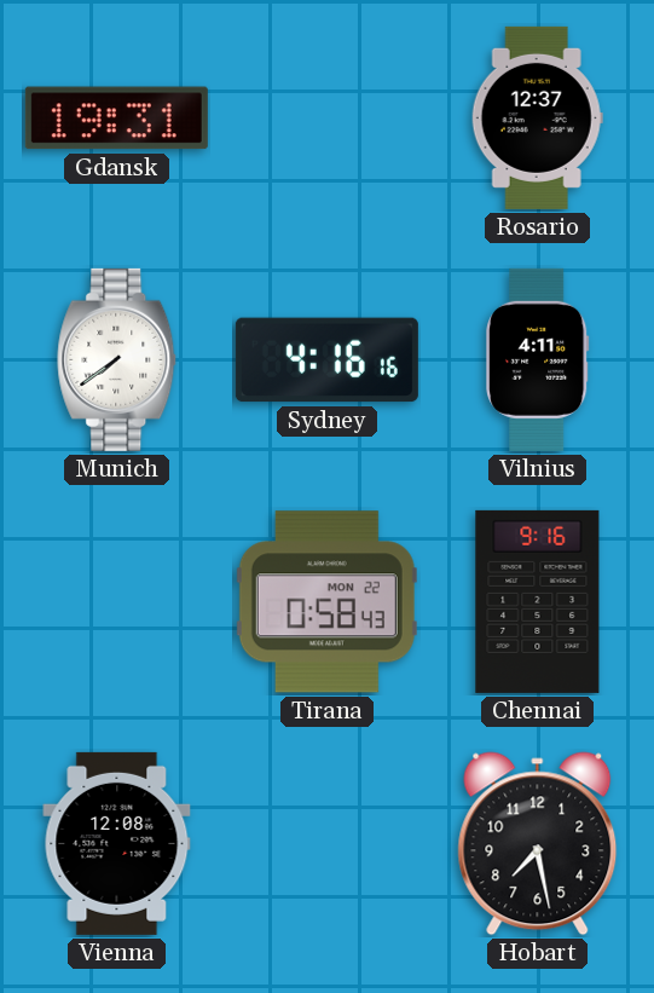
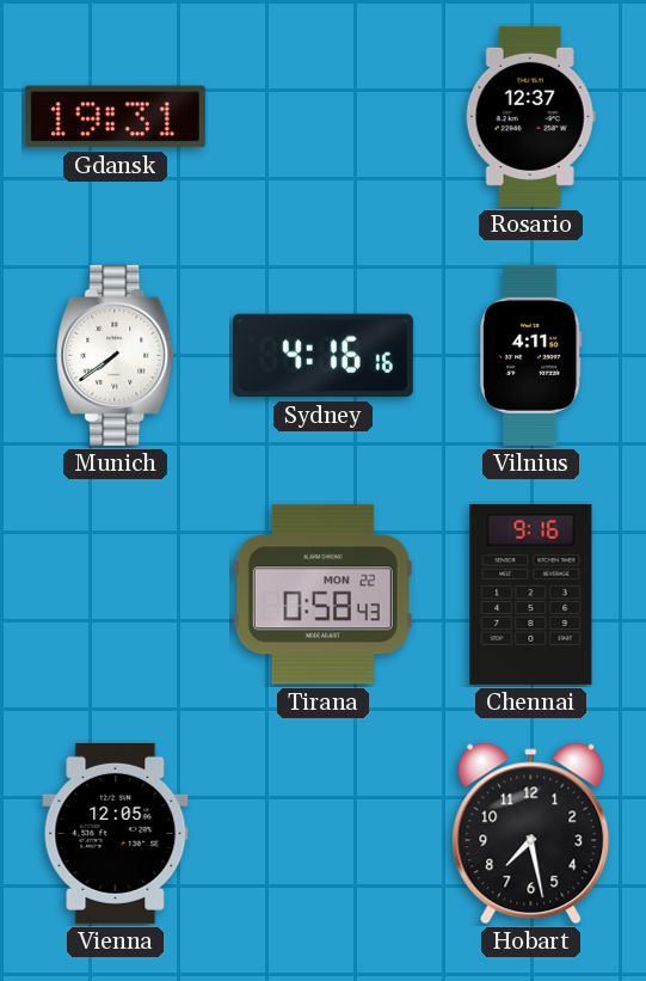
Vienna: 12:08 -> 12:05
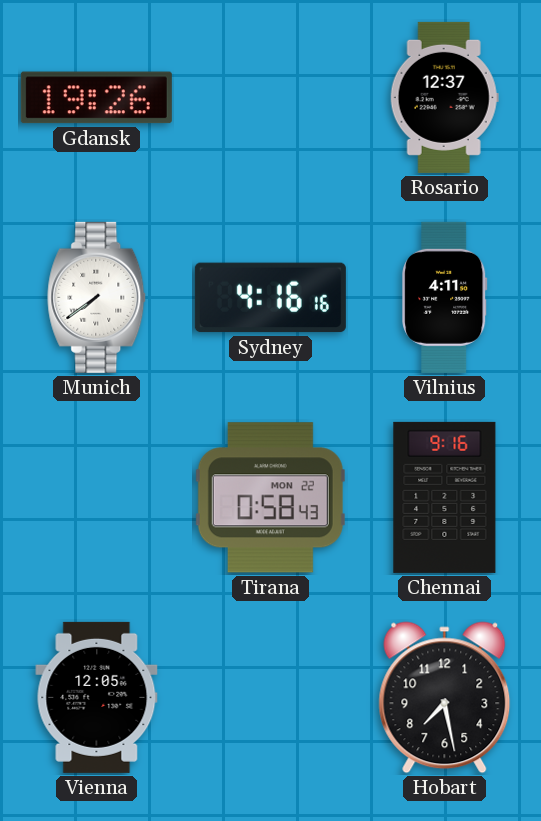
Gdansk: 19:31 -> 19:26
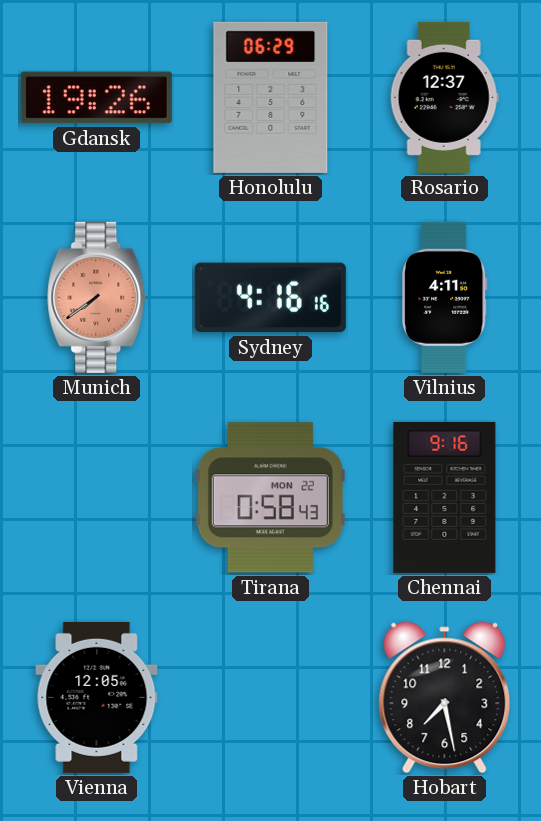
Honolulu: none -> 06:29
Munich dial: white -> salmon
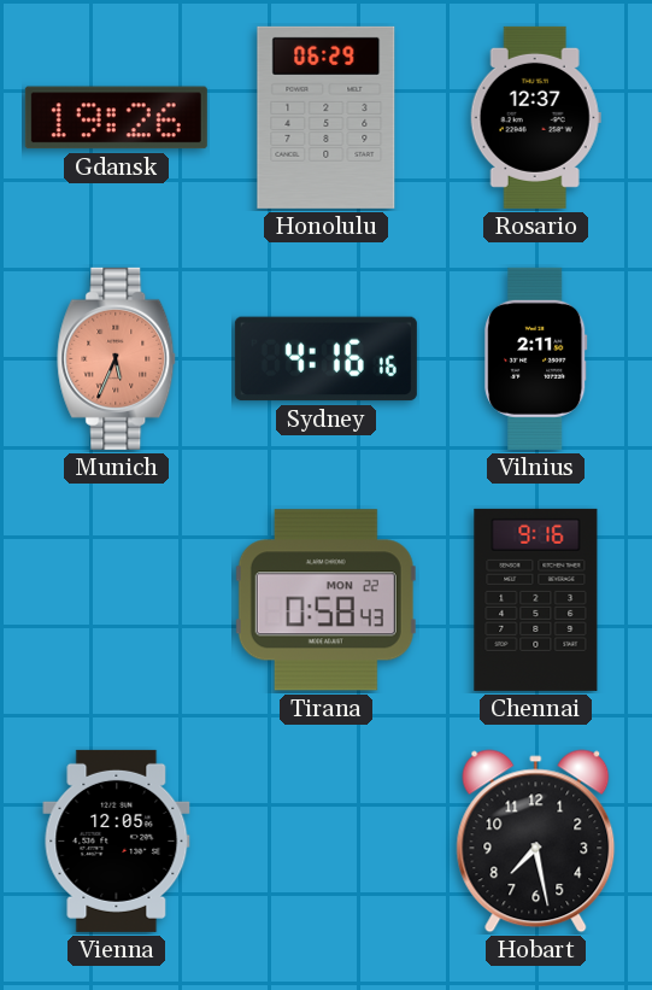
Munich: 7:39 -> 5:34
Vilnius: 4:11 -> 2:11
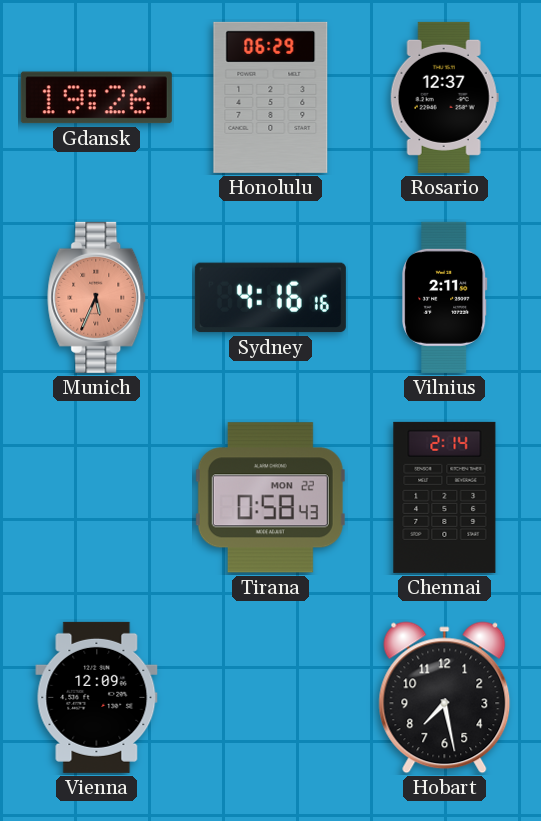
Chennai: 9:16 -> 2:14
Vienna: 12:05 -> 12:09
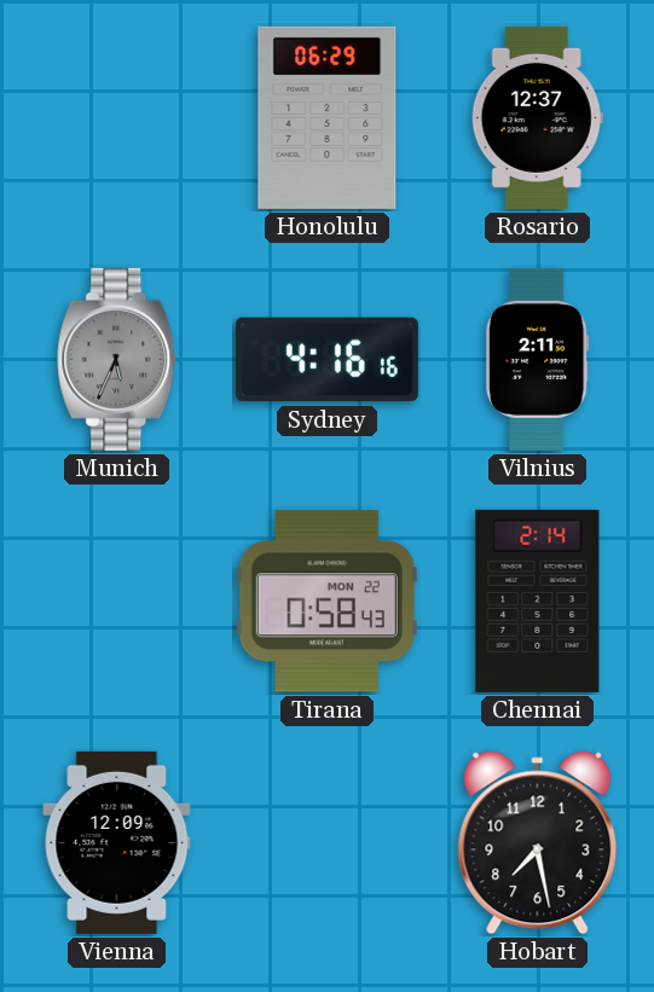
Gdansk: 19:26 -> none
Munich dial: salmon -> grey
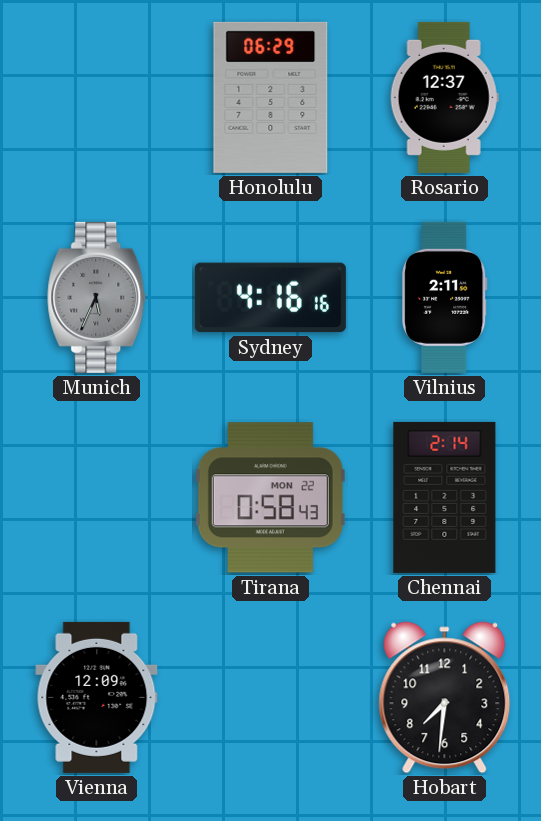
Hobart: 7:28 -> 7:31
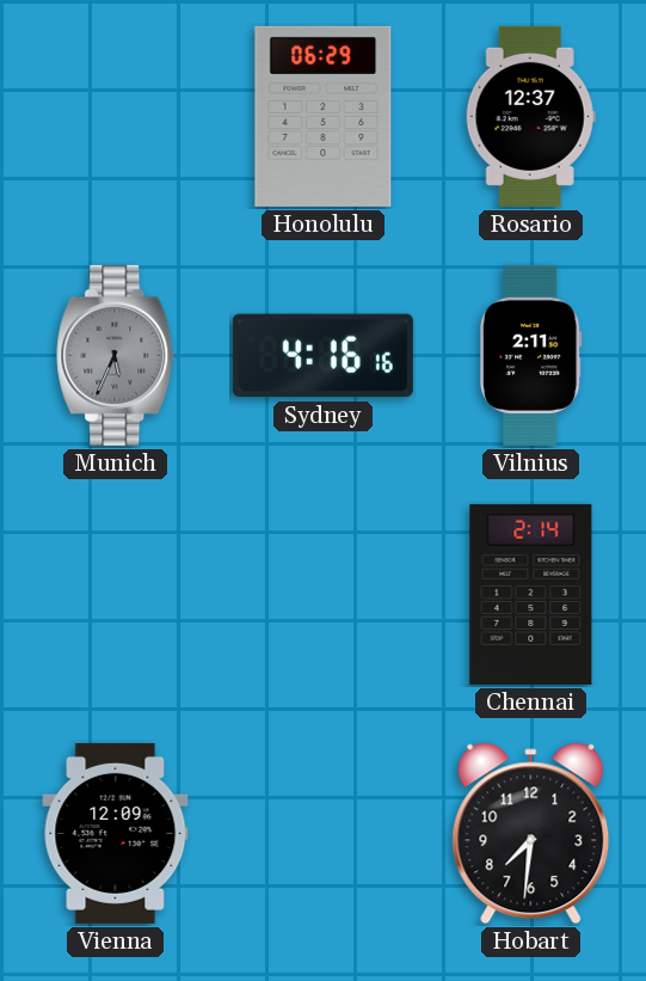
Tirana: 0:58 -> none
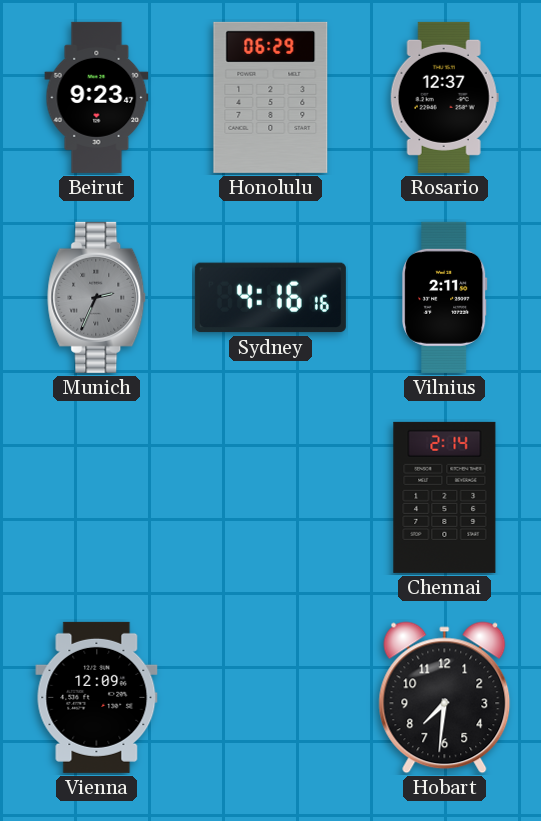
Beirut: none -> 9:23
Munich: 5:34 -> 2:34
